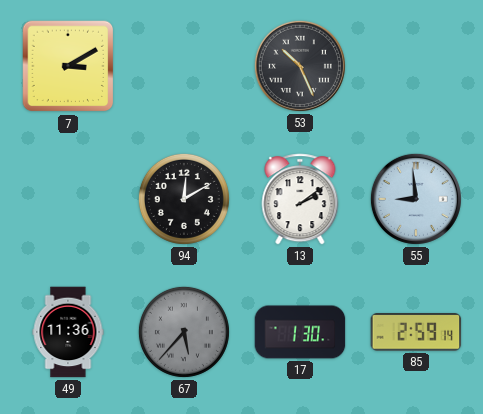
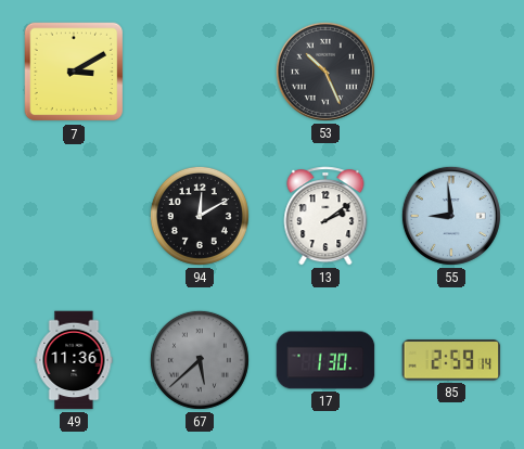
67: 5:37 -> 5:38
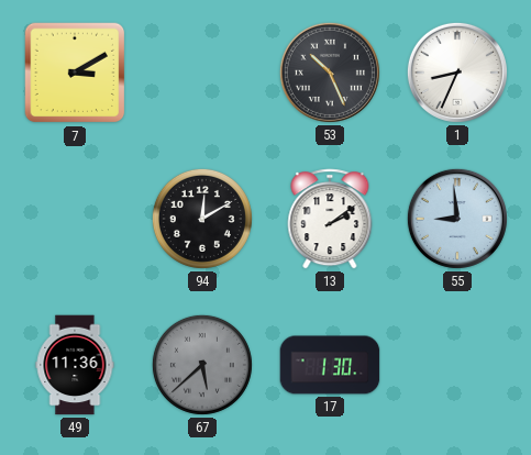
1: none -> 8:34
85: 2:59 -> none
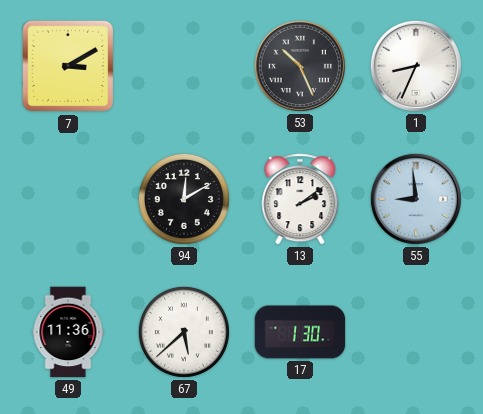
67 dial: grey -> white
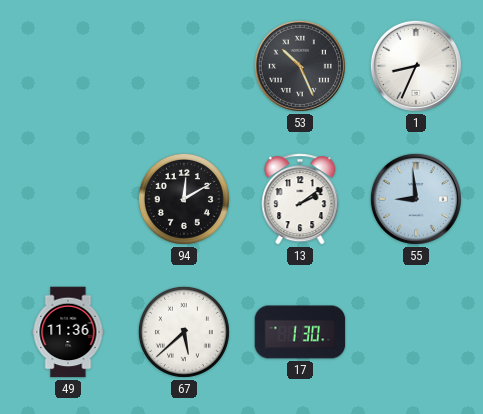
7: 3:10 -> none
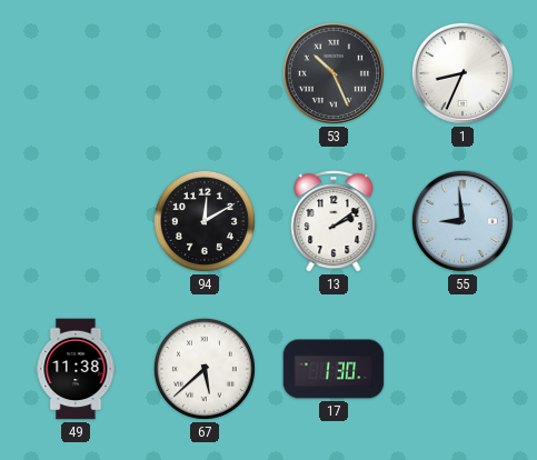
49: 11:36 -> 11:38
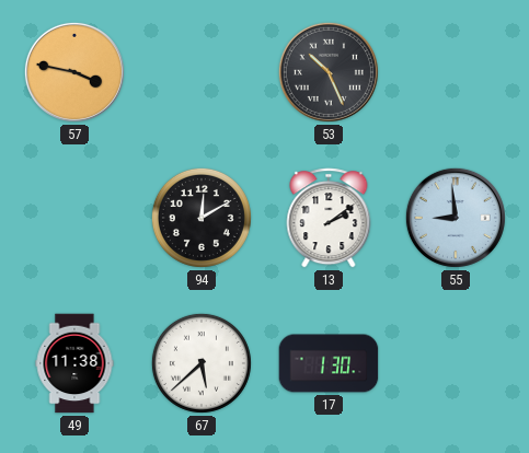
57: none -> 3:47
1: 8:34 -> none
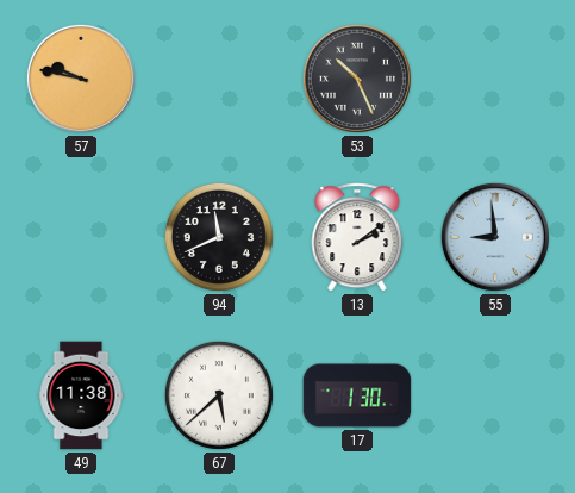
57: 3:47 -> 9:47
94: 12:10 -> 11:41
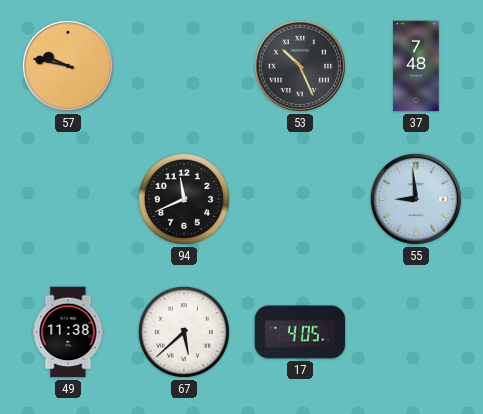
37: none -> 7:48
13: 2:09 -> none
17: 1:30 -> 4:05
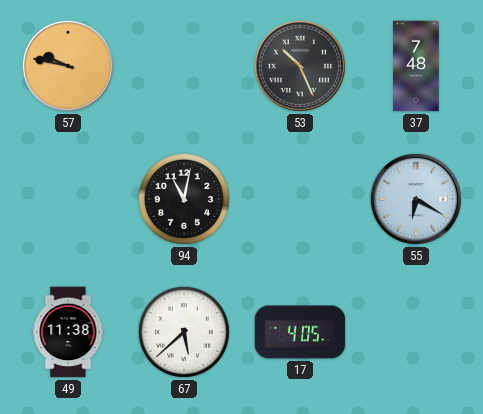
94: 11:41 -> 11:02
55: 8:59 -> 6:20
